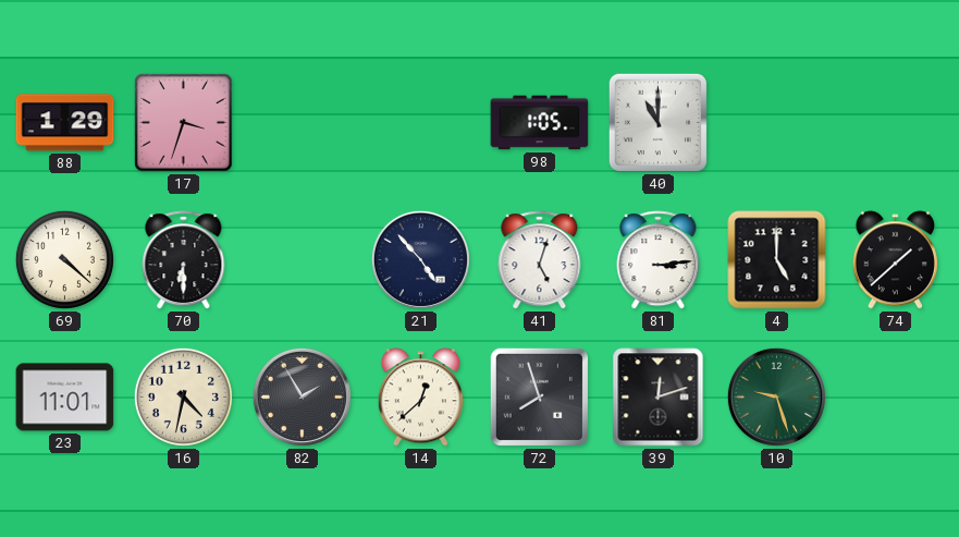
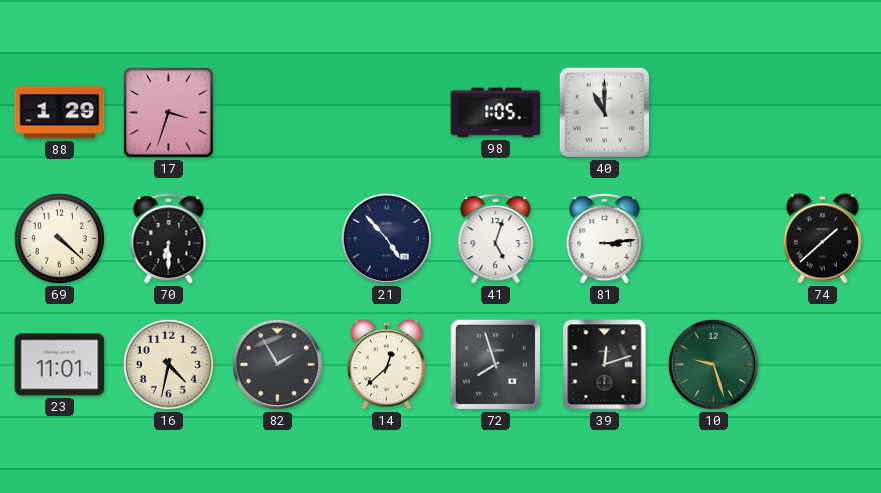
4: 5:00 -> none
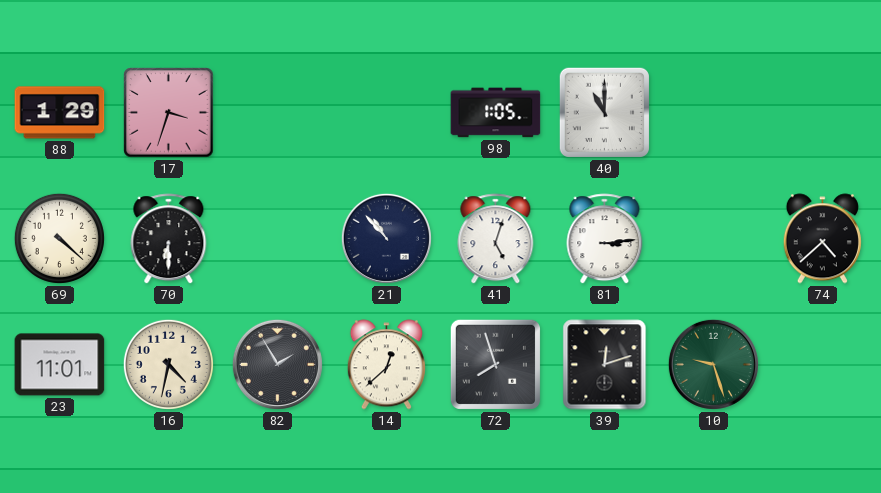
21: 4:53 -> 10:53
74: 1:38 -> 4:38
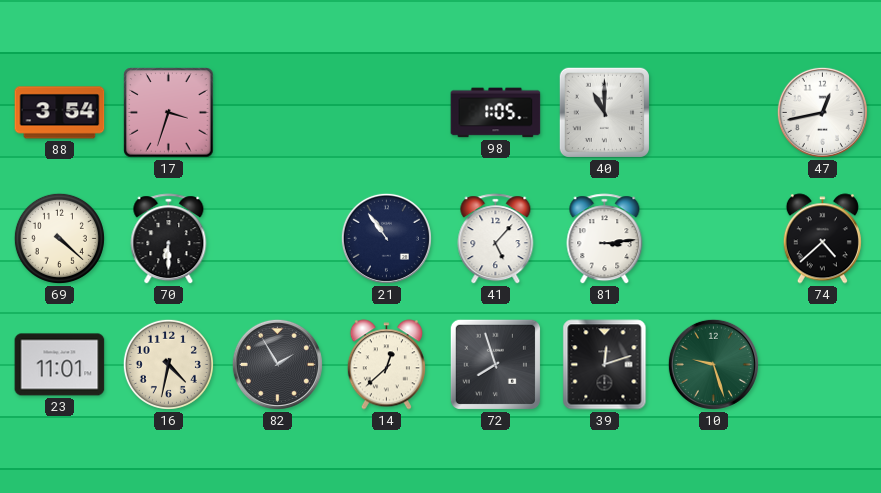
88: 1:29 -> 3:54
47: none -> 12:43
21: 10:53 -> 10:54
41: 5:03 -> 5:07
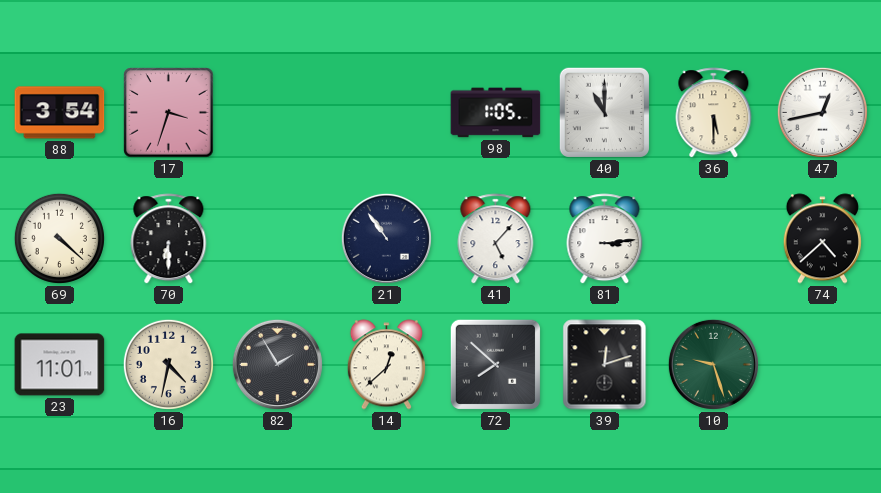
36: none -> 5:30
72: 7:57 -> 7:52
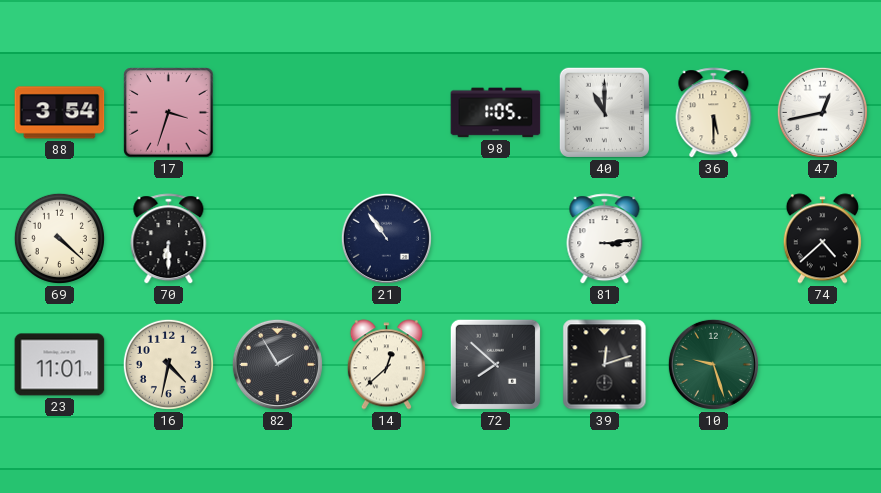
41: 5:07 -> none
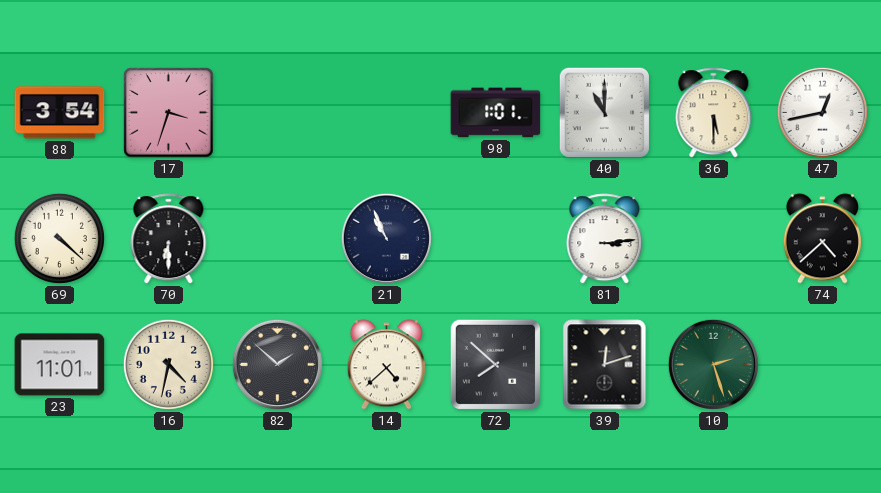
98: 1:05 -> 1:01
21: 10:54 -> 10:56
82: 1:55 -> 1:52
14: 12:38 -> 4:38
10: 9:27 -> 2:27
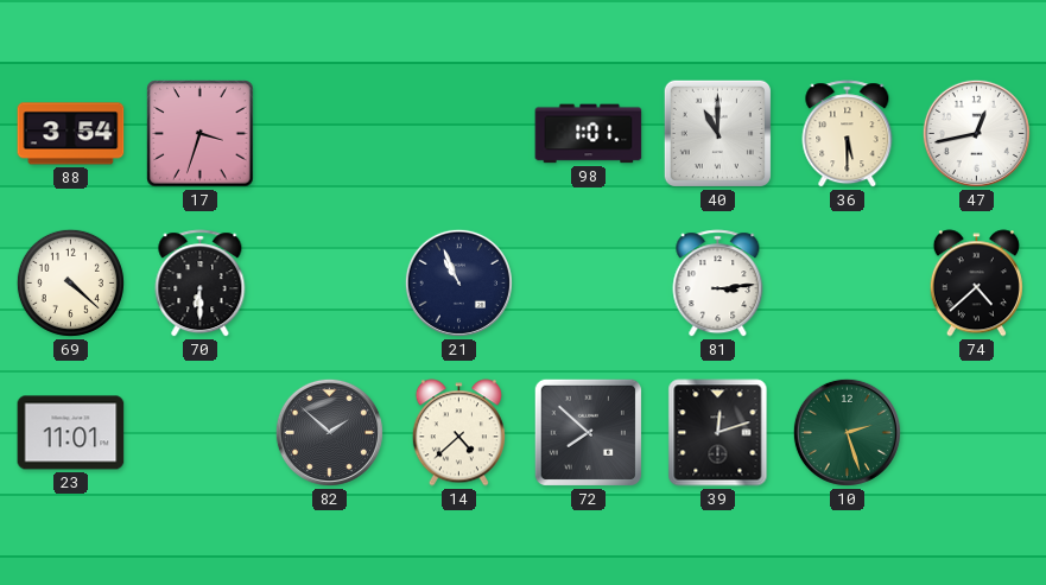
16: 4:32 -> none
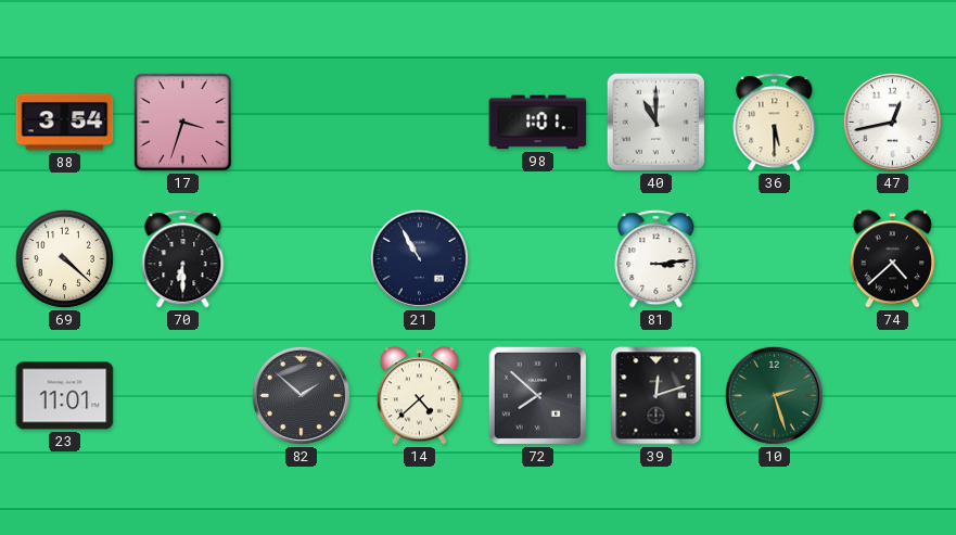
21: 10:56 -> 10:55
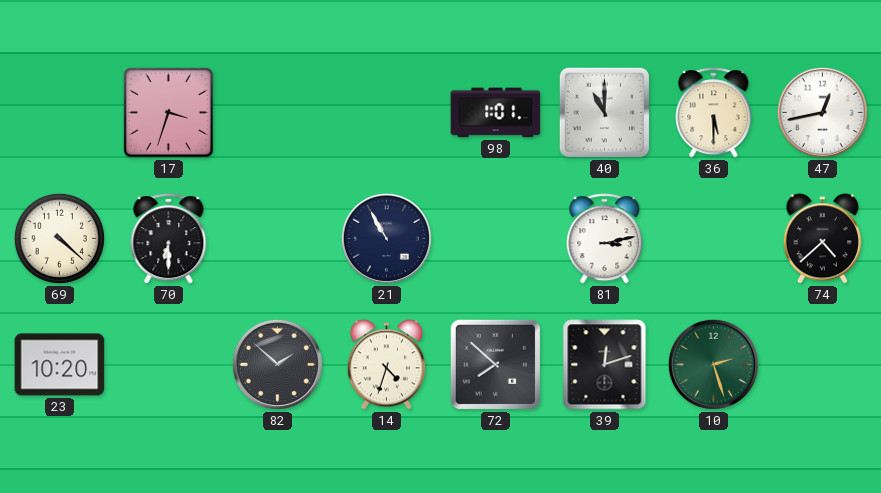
88: 3:54 -> none
81: 3:14 -> 3:13
23: 11:01 -> 10:20
14: 4:38 -> 4:33
